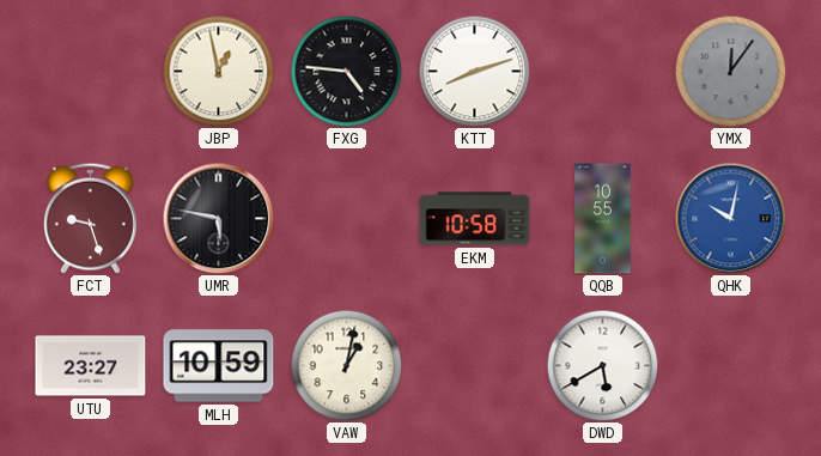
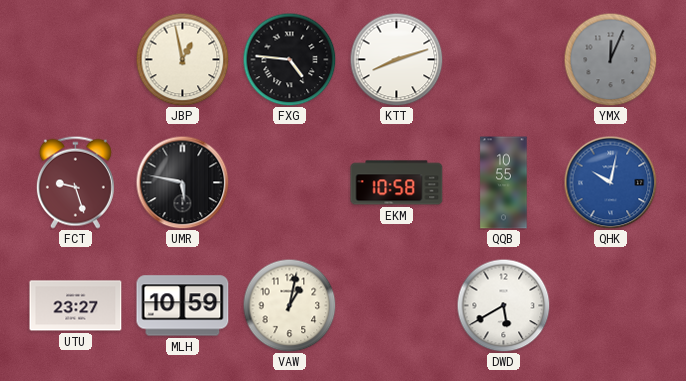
YMX: 12:06 -> 12:04
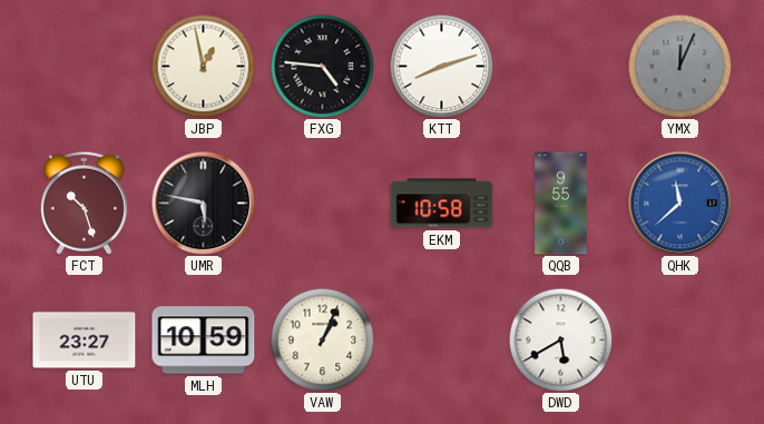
FCT: 9:27 -> 10:27
QQB: 10:55 -> 9:55
QHK: 10:02 -> 11:38
VAW: 1:02 -> 1:04
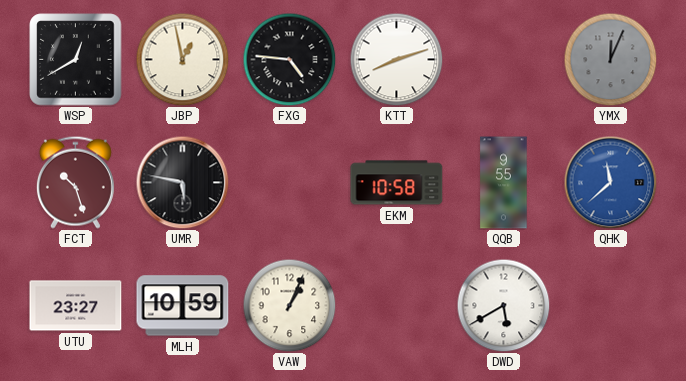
WSP: none -> 12:40
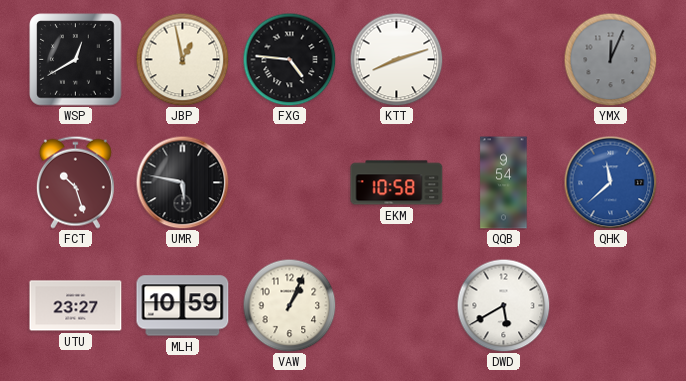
QQB: 9:55 -> 9:54
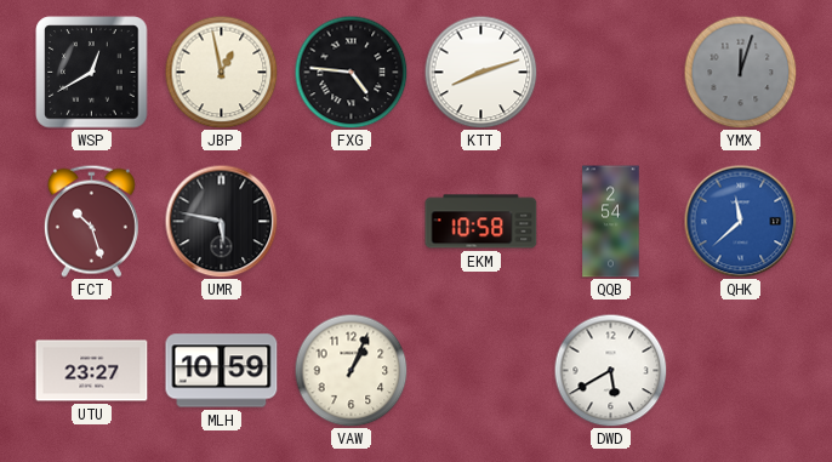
YMX: 12:04 -> 12:03
QQB: 9:54 -> 2:54
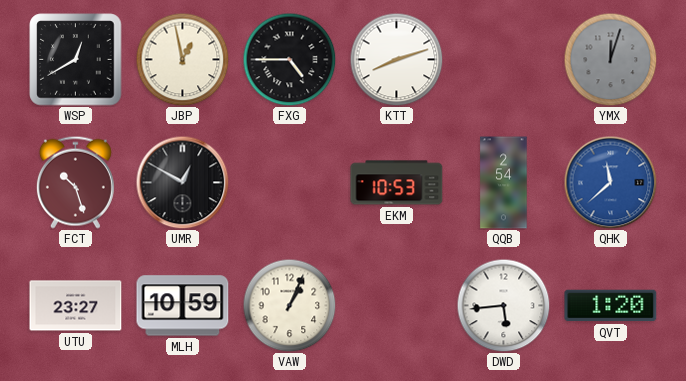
FXG: 4:46 -> 4:45
UMR: 5:47 -> 12:50
EKM: 10:58 -> 10:53
DWD: 5:40 -> 5:44
QVT: none -> 1:20
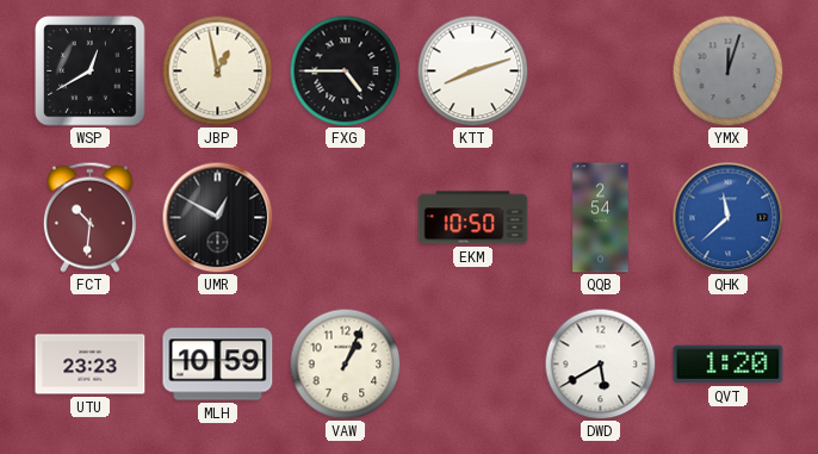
FCT: 10:27 -> 10:31
EKM: 10:53 -> 10:50
UTU: 23:27 -> 23:23
DWD: 5:44 -> 5:40
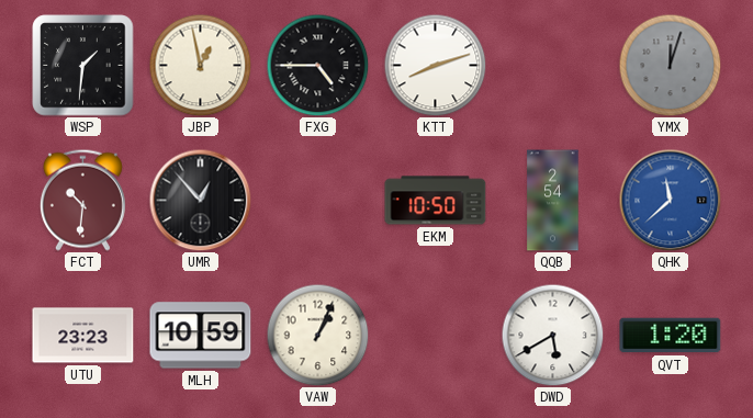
WSP: 12:40 -> 1:31
UMR: 12:50 -> 12:53
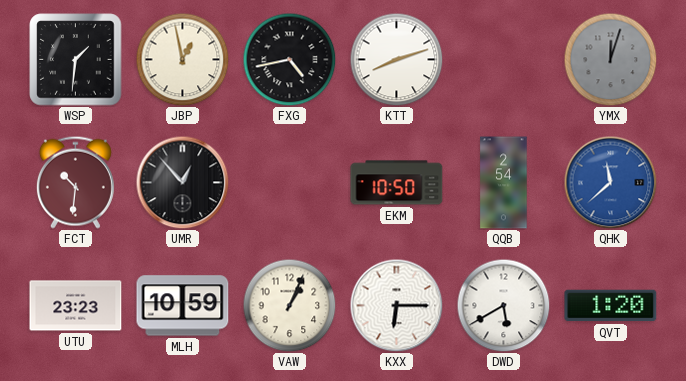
FXG: 4:45 -> 4:43
KXX: none -> 6:15
